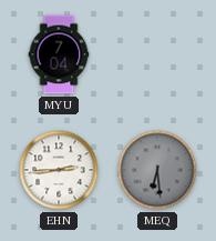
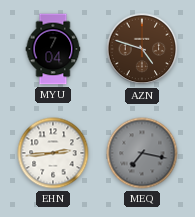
AZN: none -> 4:48
MEQ: 6:29 -> 7:17
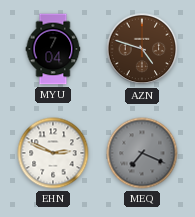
EHN: 2:44 -> 2:49
MEQ: 7:17 -> 7:19
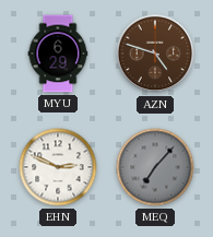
MYU: 7:04 -> 6:29
MEQ: 7:19 -> 7:07
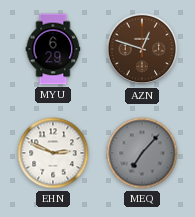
AZN: 4:48 -> 12:48
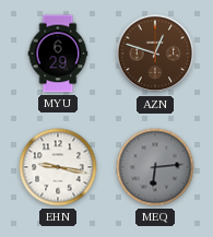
EHN: 2:49 -> 9:17
MEQ: 7:07 -> 6:14
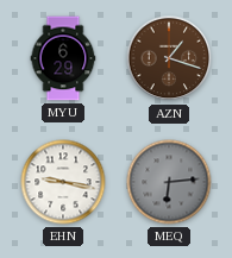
AZN: 12:48 -> 1:18
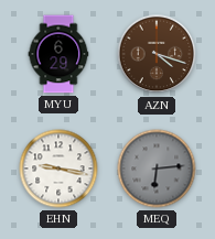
AZN: 1:18 -> 4:18
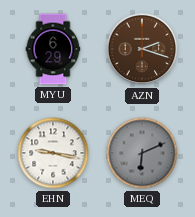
AZN: 4:18 -> 2:18
MEQ: 6:14 -> 6:11
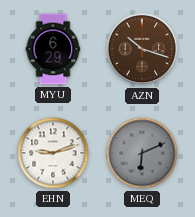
AZN: 2:18 -> 10:18
EHN: 9:17 -> 9:12
